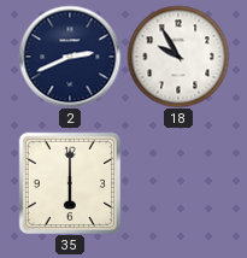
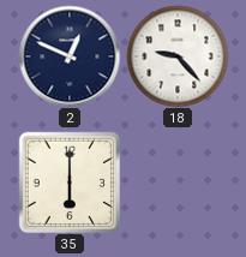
2: 2:41 -> 12:49
18: 9:55 -> 9:23
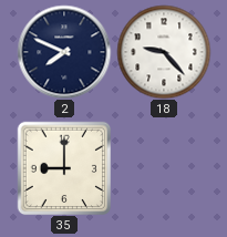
2: 12:49 -> 7:49
35: 6:00 -> 9:00
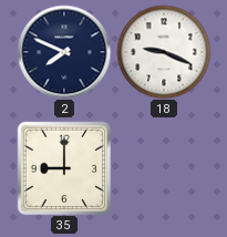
18: 9:23 -> 9:19
